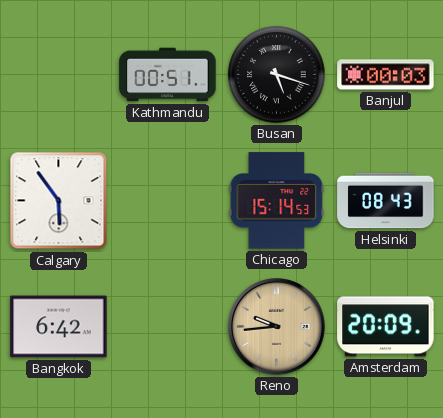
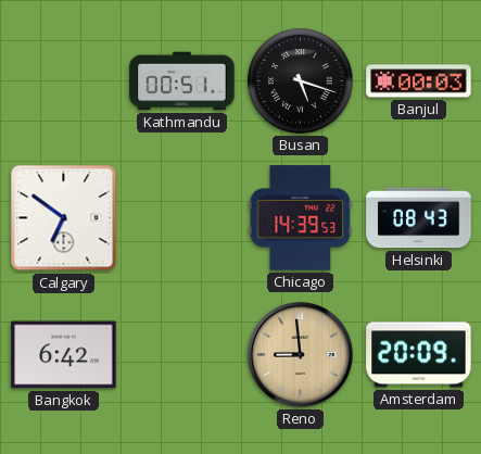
Calgary: 5:54 -> 6:51
Chicago: 15:14 -> 14:39
Reno: 9:44 -> 8:59
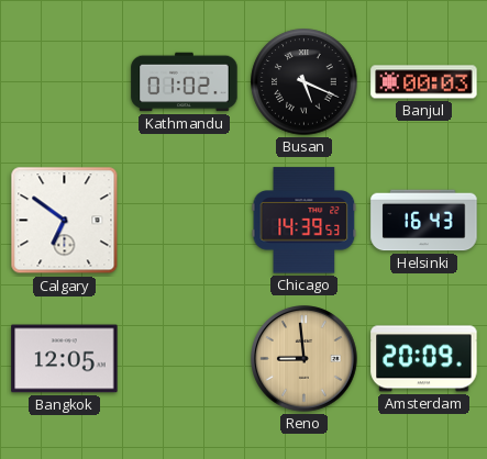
Kathmandu: 00:51 -> 01:02
Busan: 5:18 -> 5:19
Helsinki: 08:43 -> 16:43
Bangkok: 6:42 -> 12:05
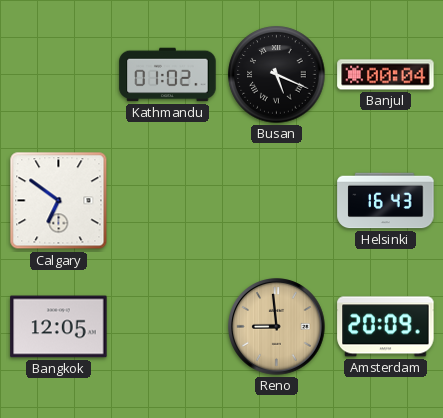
Banjul: 00:03 -> 00:04
Chicago: 14:39 -> none
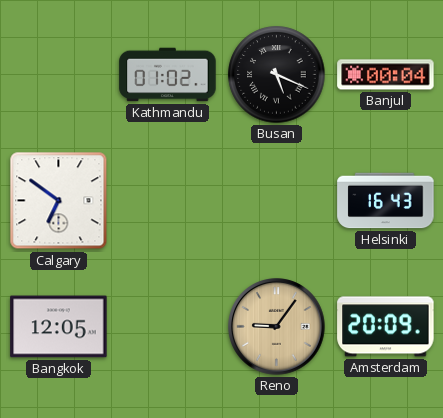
Reno: 8:59 -> 9:06
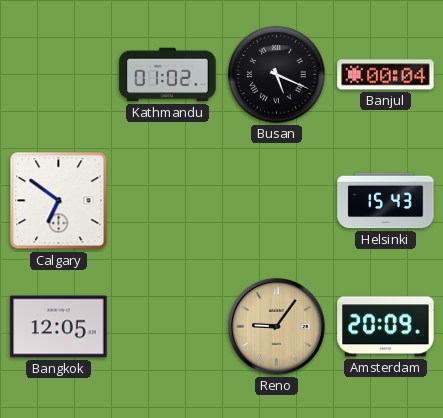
Helsinki: 16:43 -> 15:43
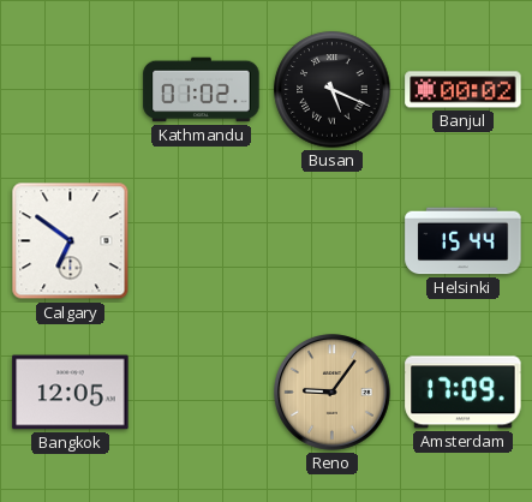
Banjul: 00:04 -> 00:02
Helsinki: 15:43 -> 15:44
Amsterdam: 20:09 -> 17:09
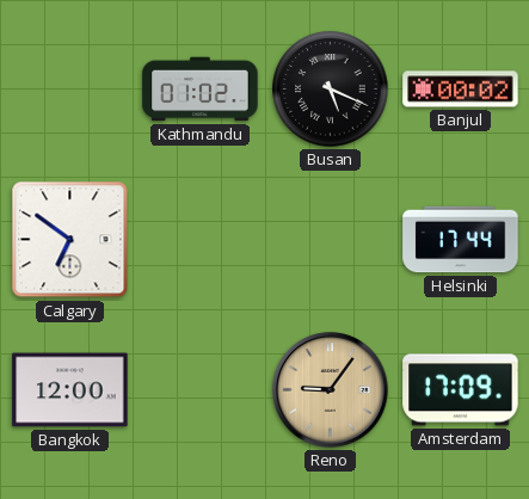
Helsinki: 15:44 -> 17:44
Bangkok: 12:05 -> 12:00
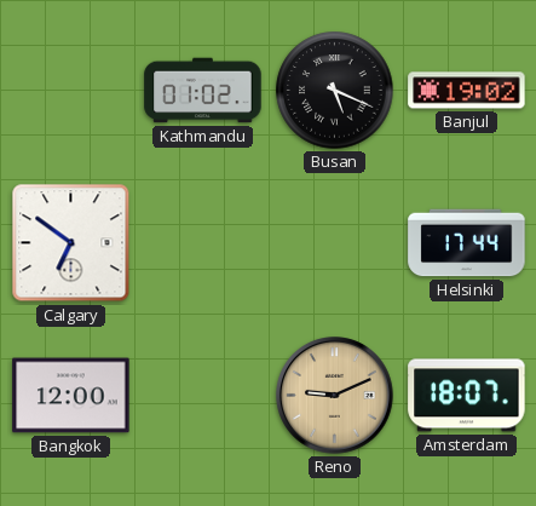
Banjul: 00:02 -> 19:02
Reno: 9:06 -> 9:11
Amsterdam: 17:09 -> 18:07
